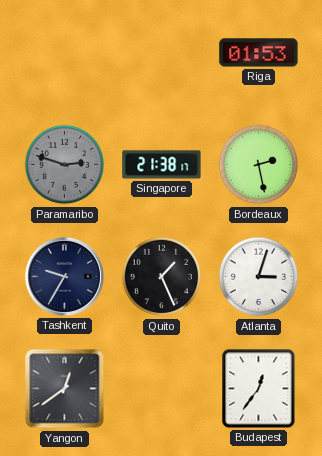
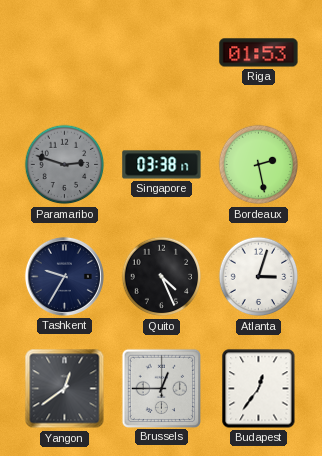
Singapore: 21:38 -> 03:38
Quito: 1:26 -> 4:26
Brussels: none -> 12:45
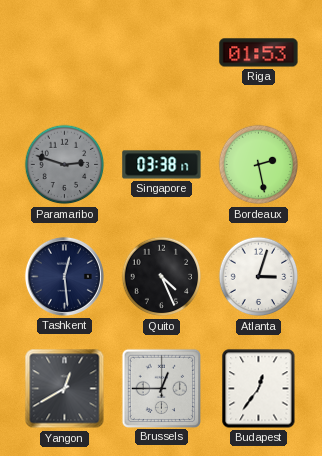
Tashkent: 9:35 -> 12:29
Yangon: 12:39 -> 12:40
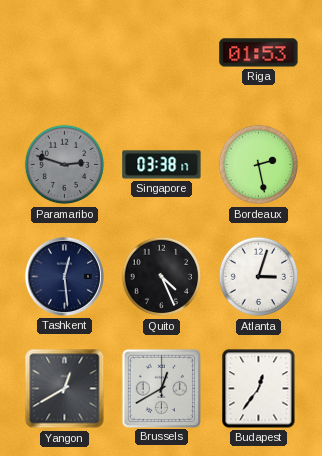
Brussels: 12:45 -> 12:40
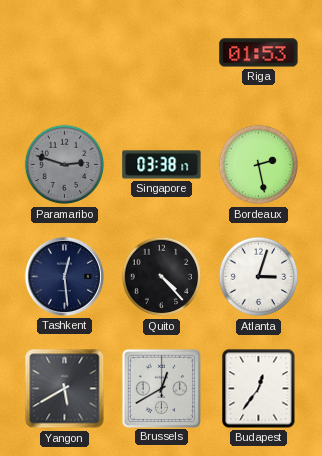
Quito: 4:26 -> 4:23
Yangon: 12:40 -> 5:40
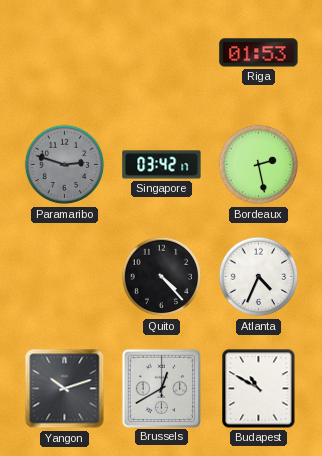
Singapore: 03:38 -> 03:42
Tashkent: 12:29 -> none
Atlanta: 3:03 -> 4:34
Yangon: 5:40 -> 10:12
Budapest: 12:36 -> 10:50
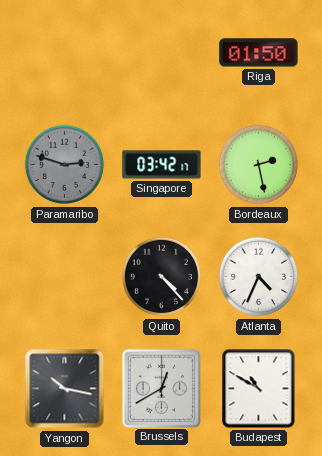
Riga: 01:53 -> 01:50
Yangon: 10:12 -> 10:17
